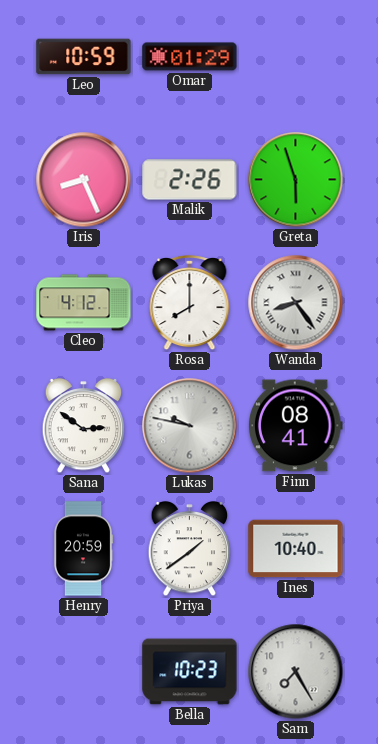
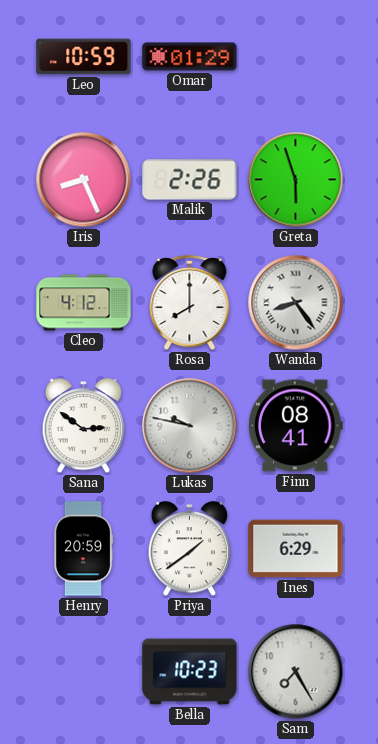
Ines: 10:40 -> 6:29
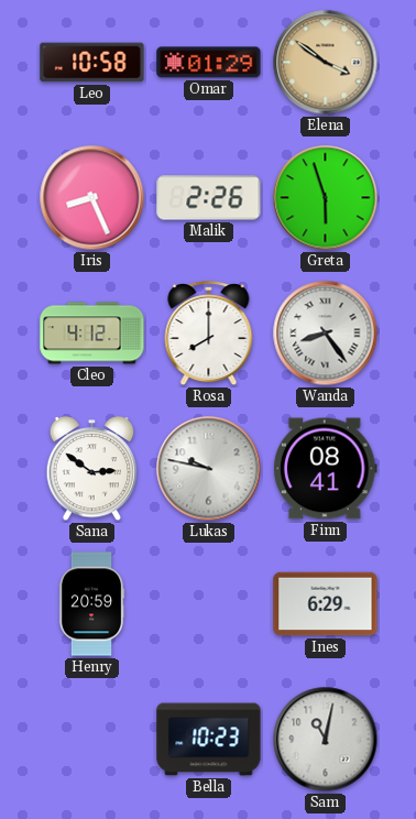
Leo: 10:59 -> 10:58
Elena: none -> 3:51
Priya: 1:39 -> none
Sam: 7:25 -> 11:02
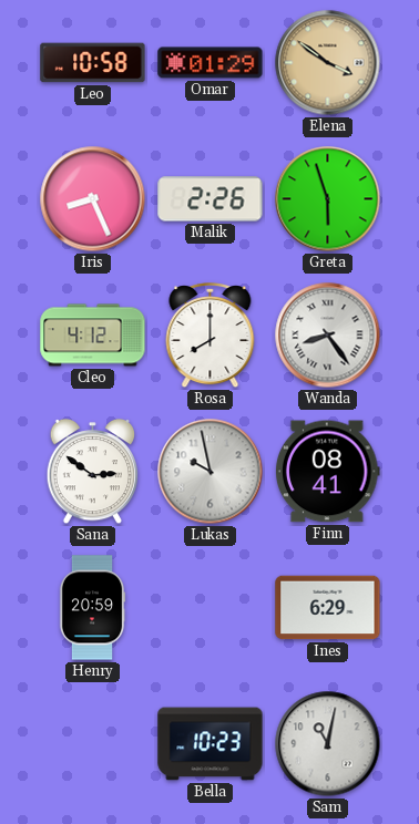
Lukas: 9:47 -> 9:58
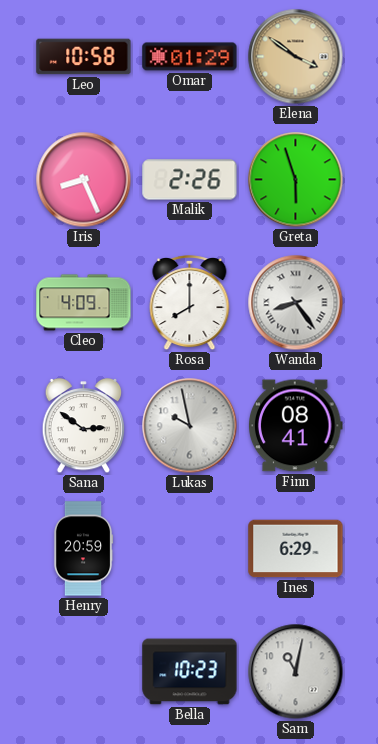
Cleo: 4:12 -> 4:09
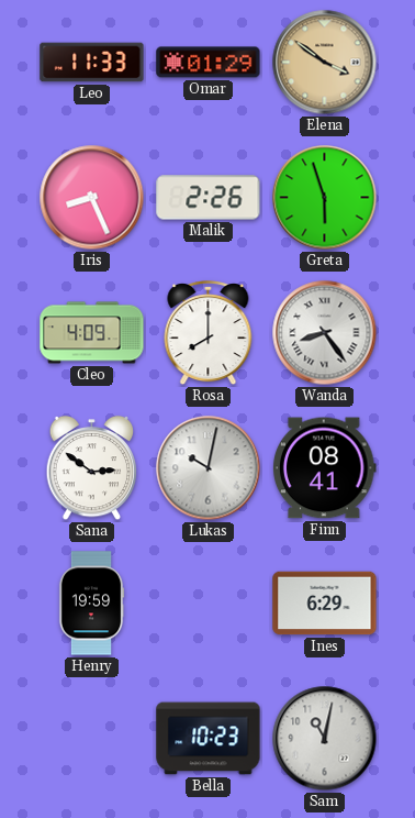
Leo: 10:58 -> 11:33
Lukas: 9:58 -> 10:02
Henry: 20:59 -> 19:59
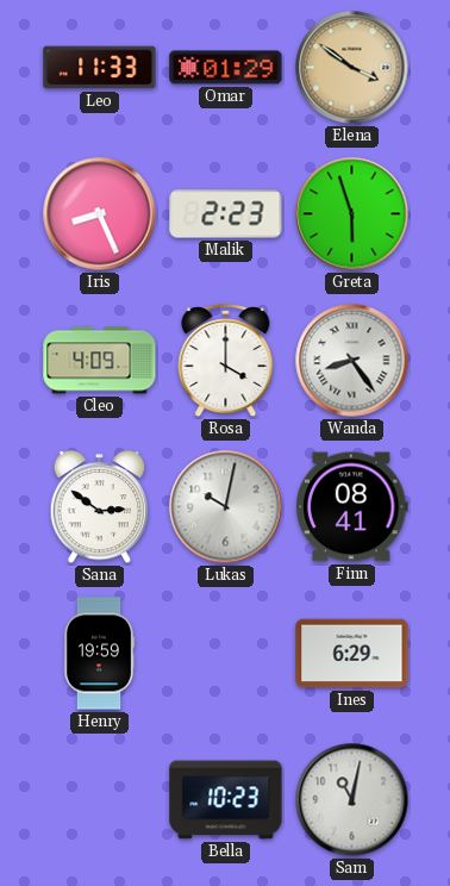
Malik: 2:26 -> 2:23
Rosa: 8:00 -> 4:00
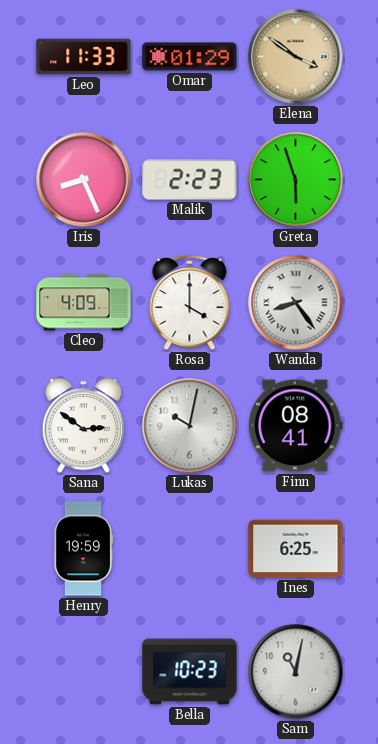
Ines: 6:29 -> 6:25
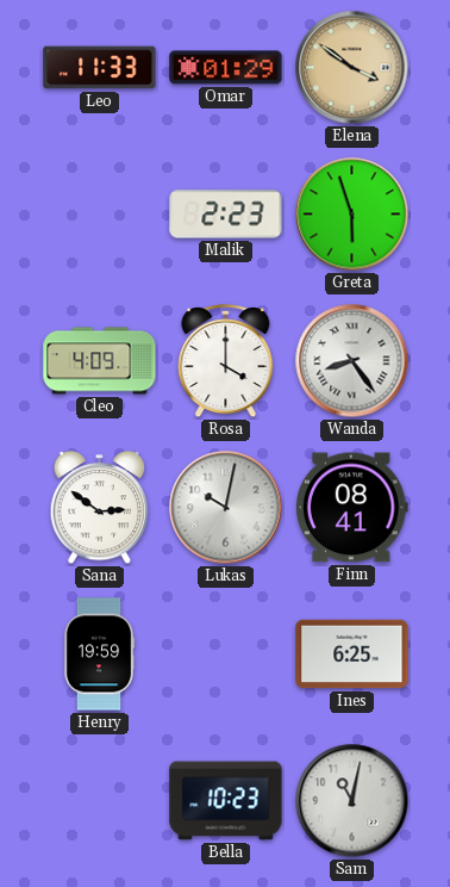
Iris: 8:26 -> none
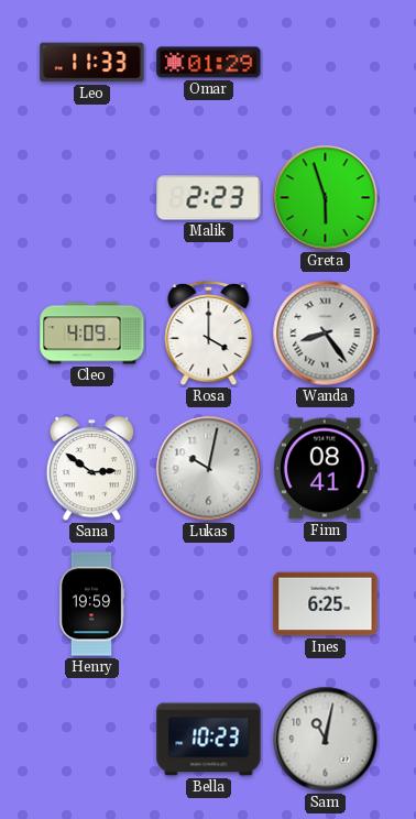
Elena: 3:51 -> none
